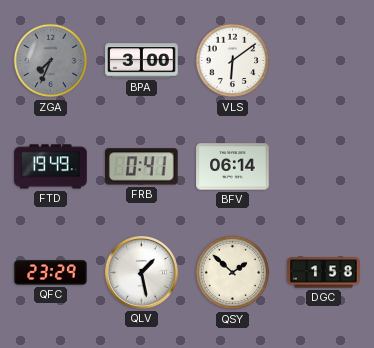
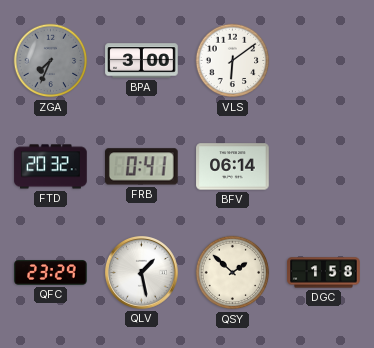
FTD: 19:49 -> 20:32
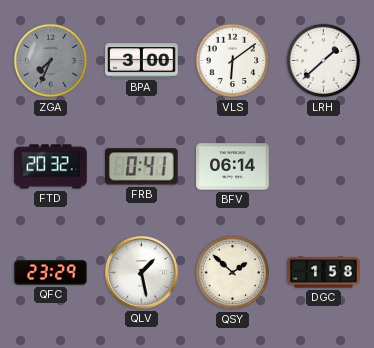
LRH: none -> 1:38
